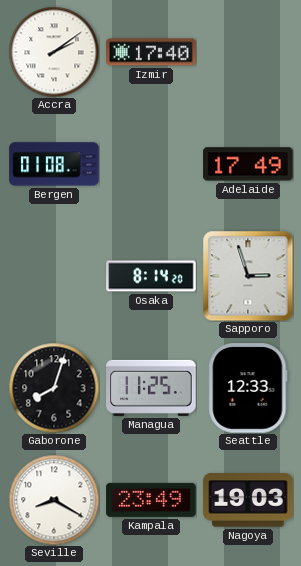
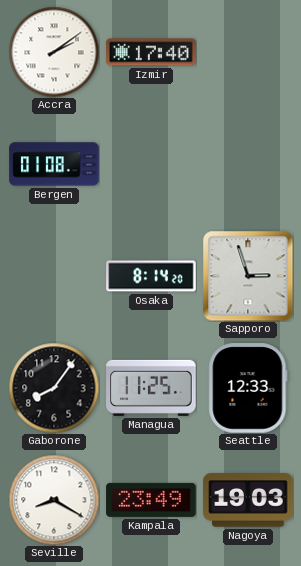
Adelaide: 17:49 -> none
Gaborone: 8:03 -> 8:06
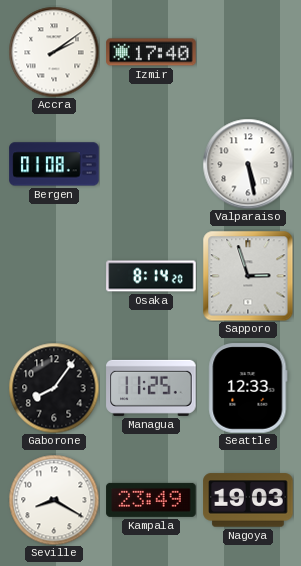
Valparaiso: none -> 5:28
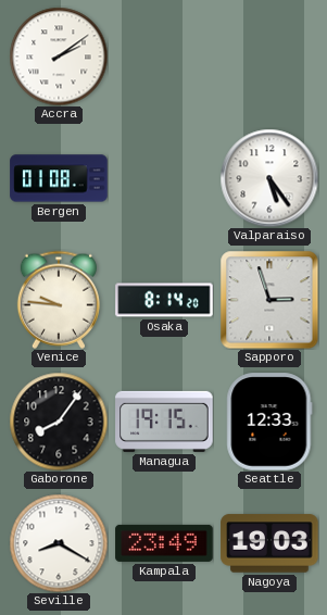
Izmir: 17:40 -> none
Valparaiso: 5:28 -> 5:24
Venice: none -> 9:46
Managua: 11:25 -> 19:15
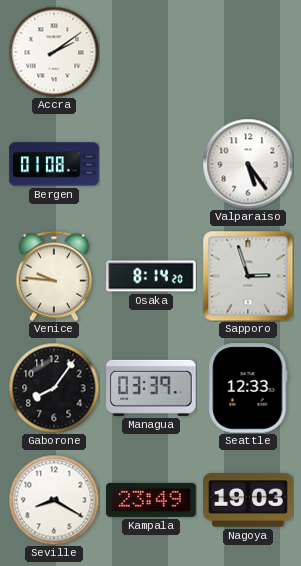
Managua: 19:15 -> 03:39
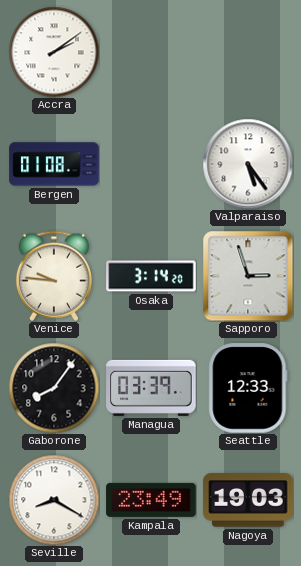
Osaka: 8:14 -> 3:14
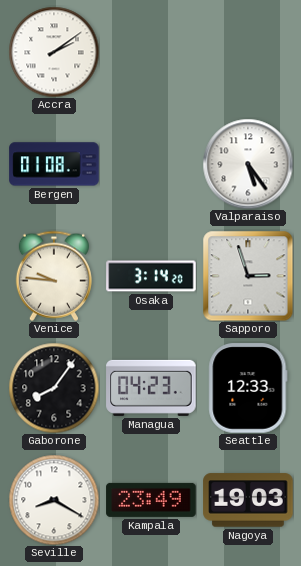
Managua: 03:39 -> 04:23
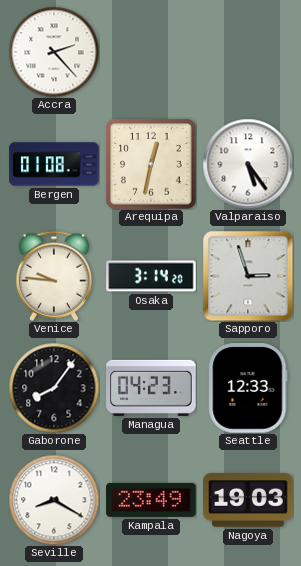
Accra: 2:09 -> 2:23
Arequipa: none -> 12:32
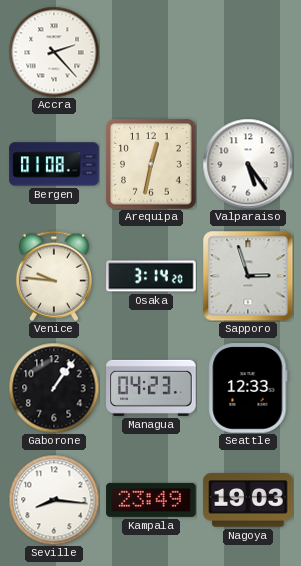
Gaborone: 8:06 -> 1:06
Seville: 8:20 -> 8:16
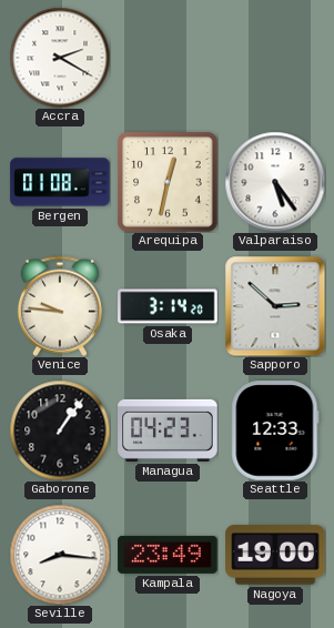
Accra: 2:23 -> 2:20
Sapporo: 2:57 -> 2:52
Nagoya: 19:03 -> 19:00
